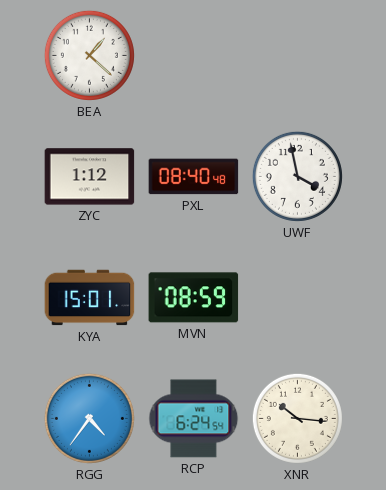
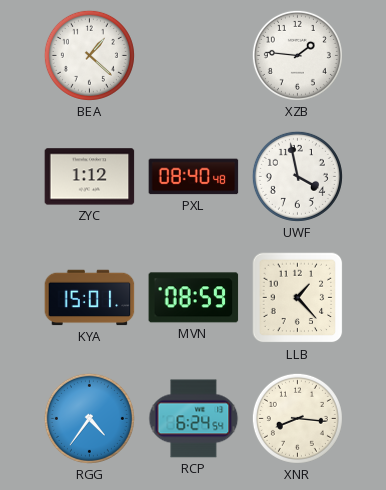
XZB: none -> 1:46
LLB: none -> 1:23
XNR: 10:16 -> 8:16
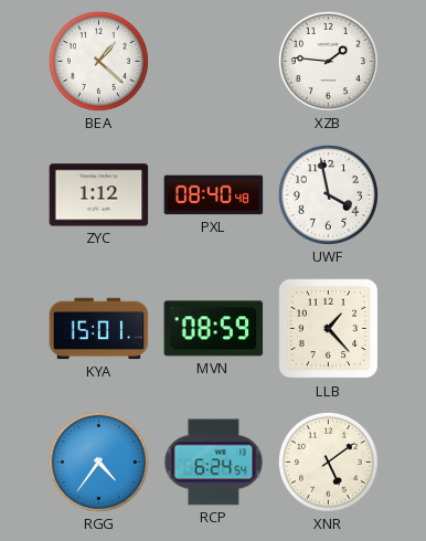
XNR: 8:16 -> 5:09
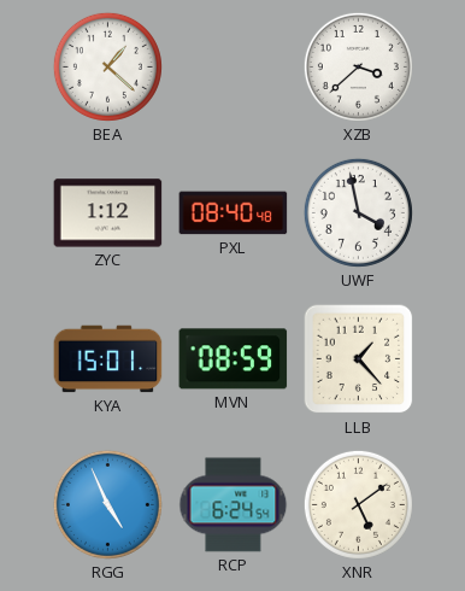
XZB: 1:46 -> 3:38
RGG: 4:36 -> 4:56
